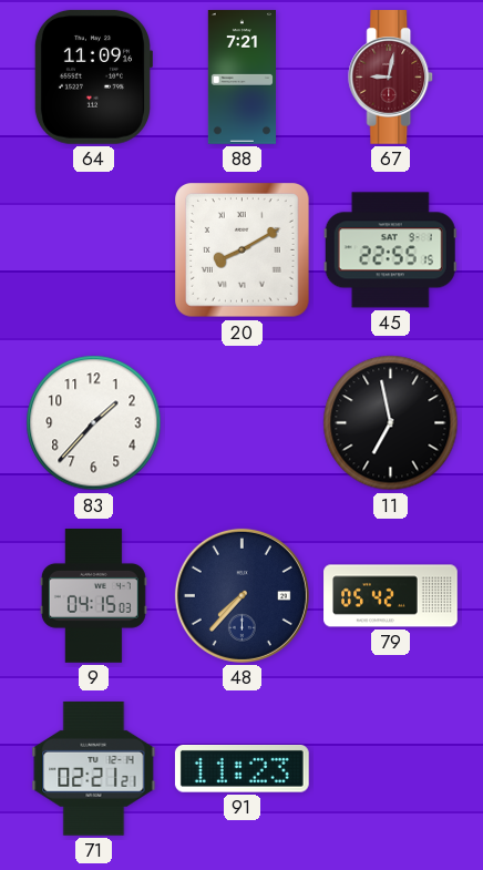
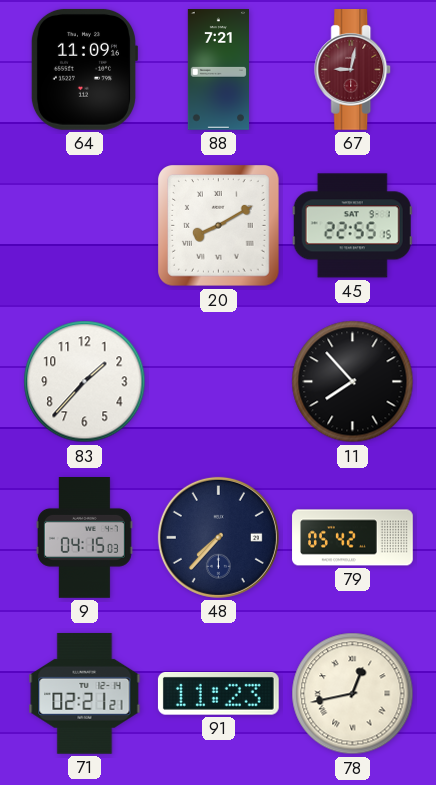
11: 6:58 -> 7:53
78: none -> 12:43
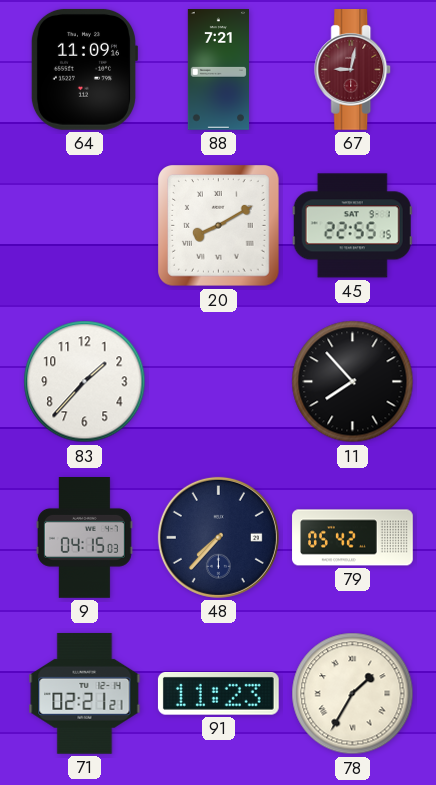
78: 12:43 -> 1:35
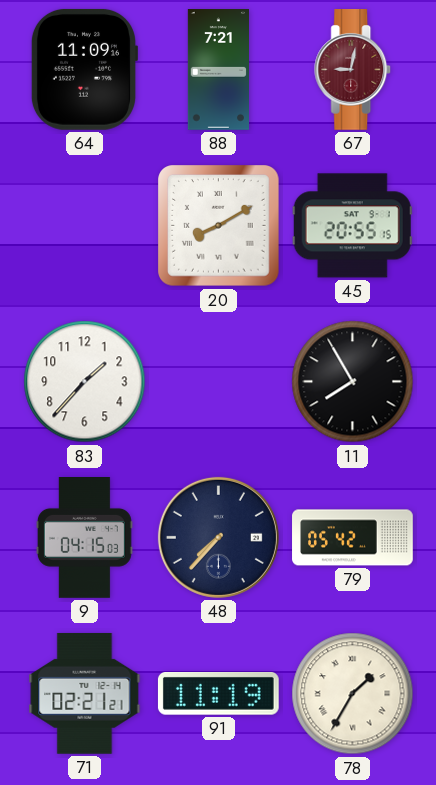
45: 22:55 -> 20:55
11: 7:53 -> 7:55
91: 11:23 -> 11:19
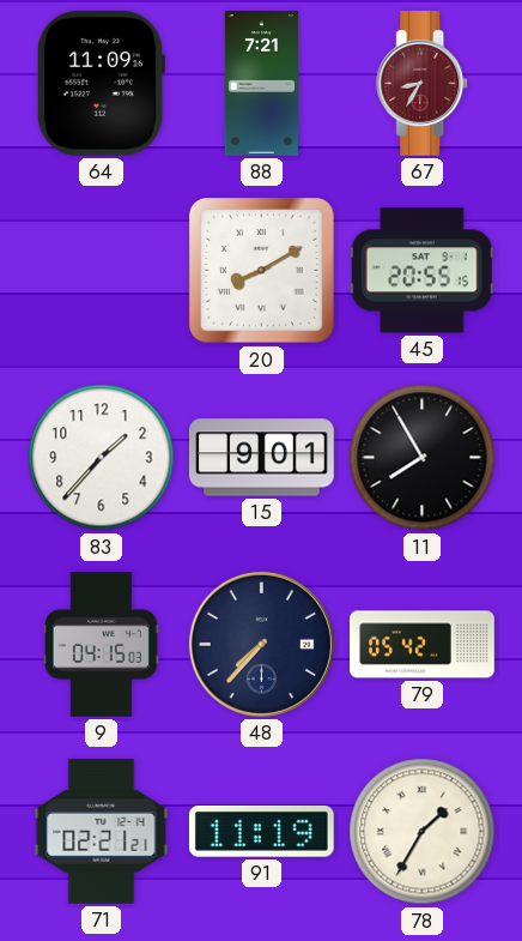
67: 9:02 -> 8:35
15: none -> 9:01
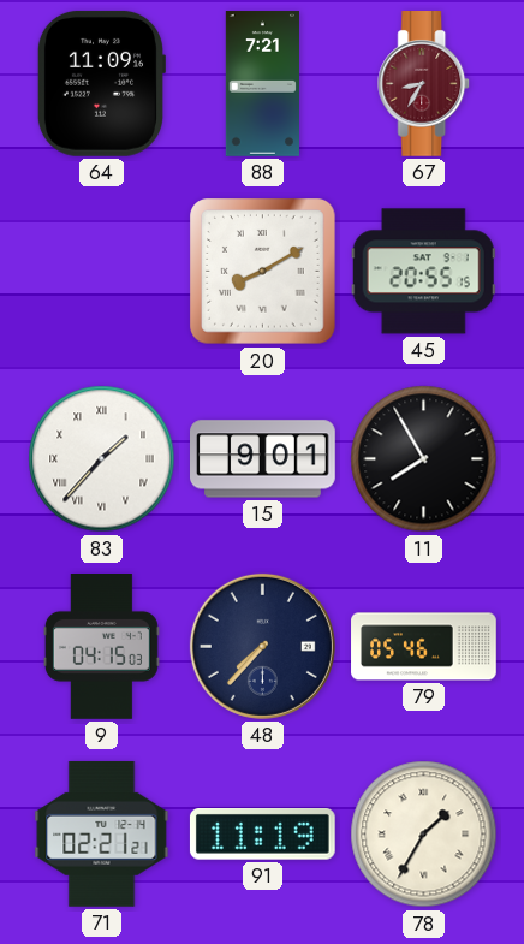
83 numerals: Arabic -> Roman
79: 05:42 -> 05:46
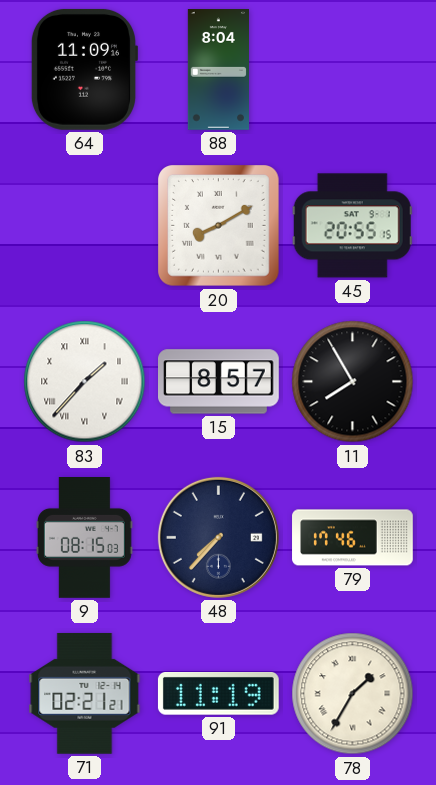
88: 7:21 -> 8:04
67: 8:35 -> none
15: 9:01 -> 8:57
9: 04:15 -> 08:15
79: 05:46 -> 17:46
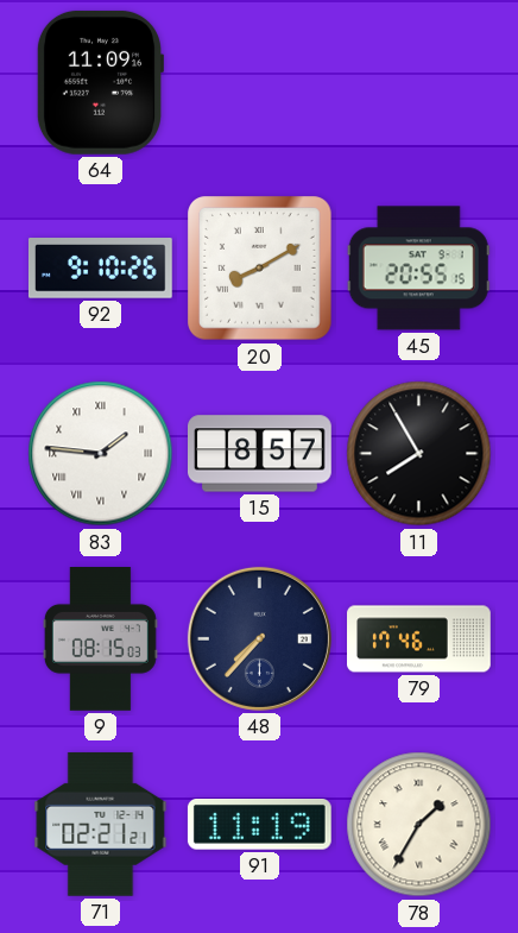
88: 8:04 -> none
92: none -> 9:10
83: 1:37 -> 1:46
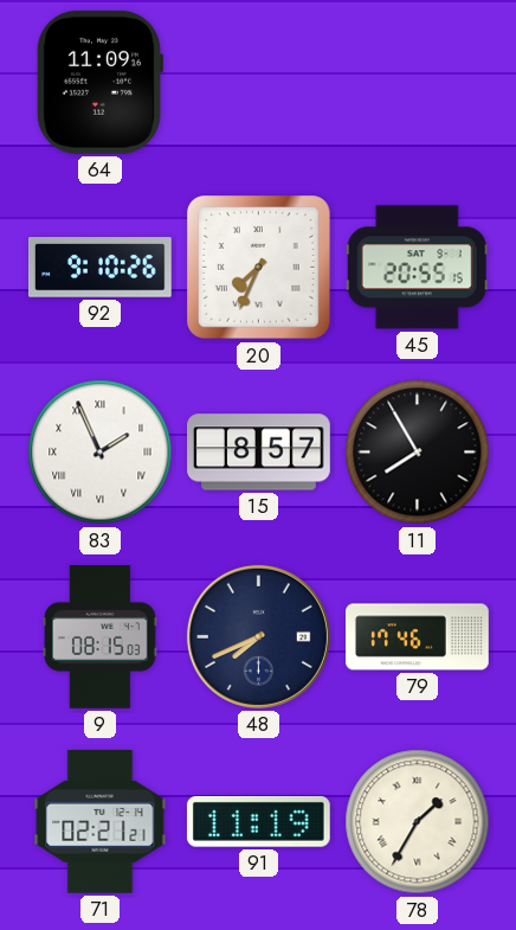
20: 8:10 -> 7:34
83: 1:46 -> 1:56
48: 7:37 -> 7:41
